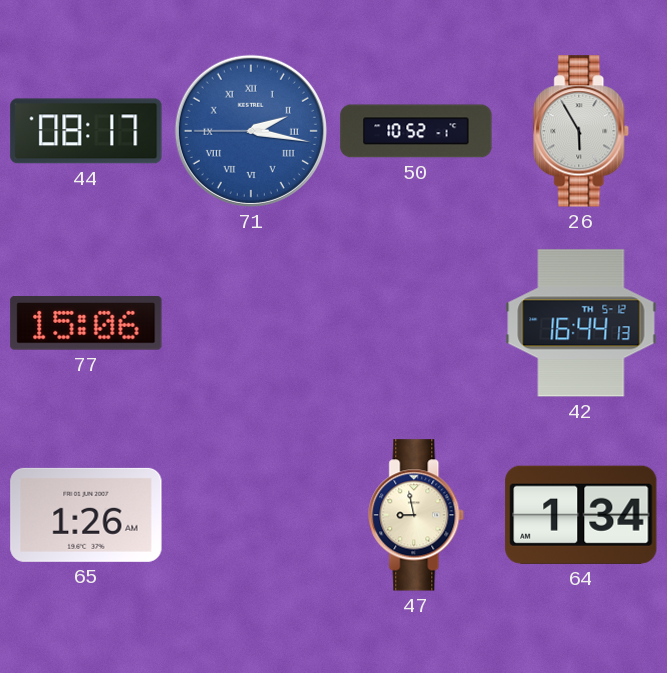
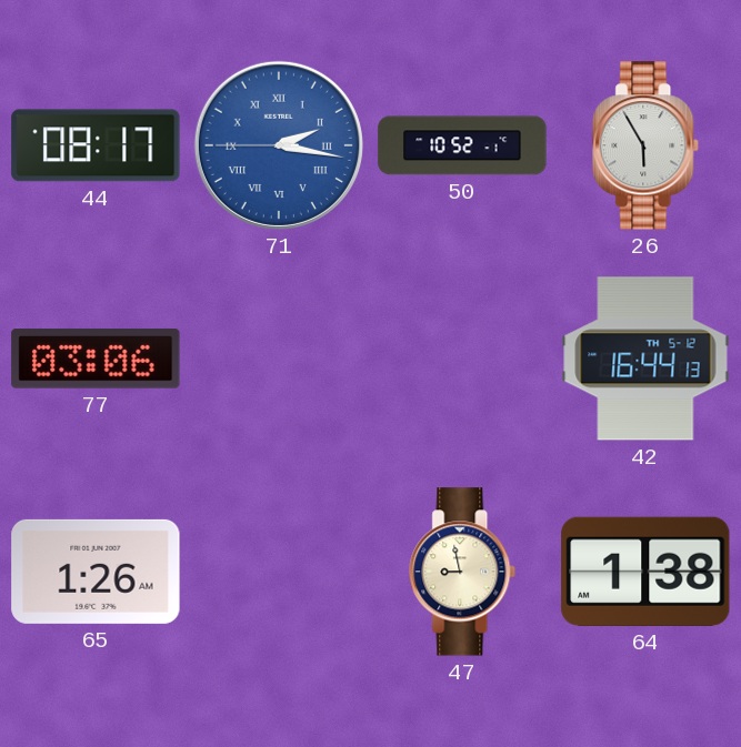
77: 15:06 -> 03:06
64: 1:34 -> 1:38
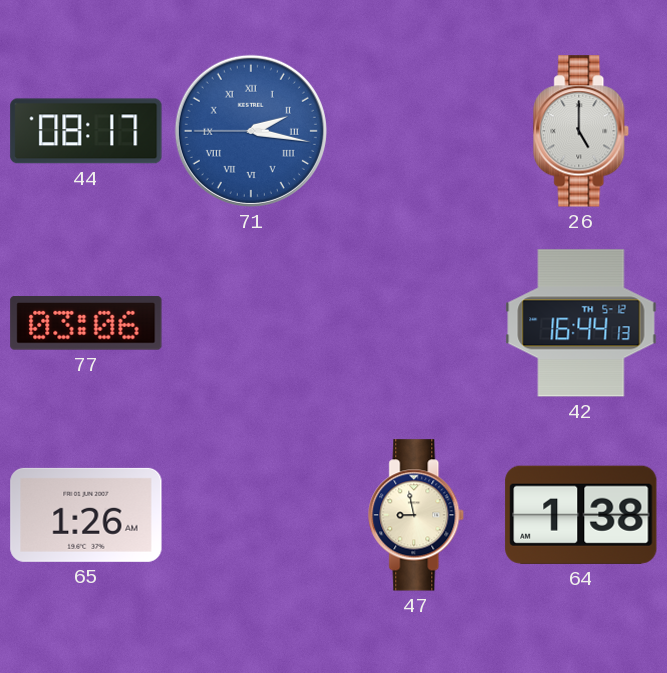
50: 10:52 -> none
26: 5:55 -> 5:00
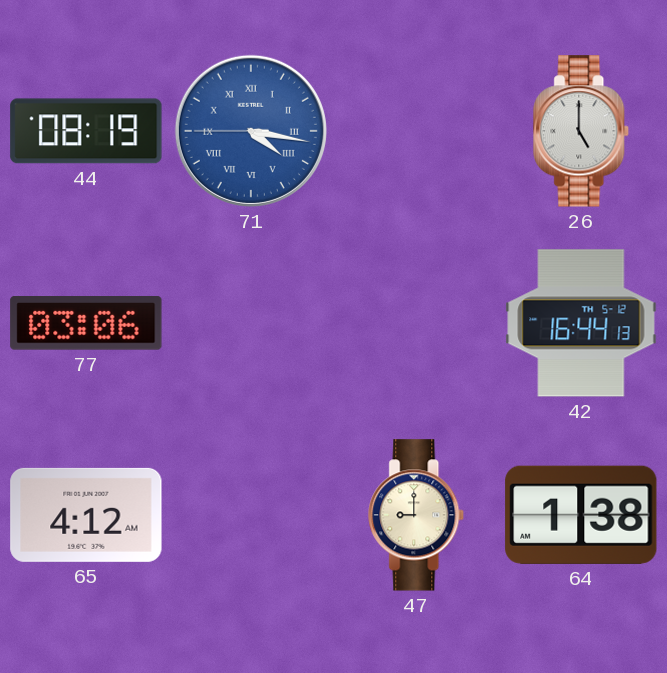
44: 08:17 -> 08:19
71: 2:16 -> 4:16
65: 1:26 -> 4:12
47: 8:58 -> 9:00
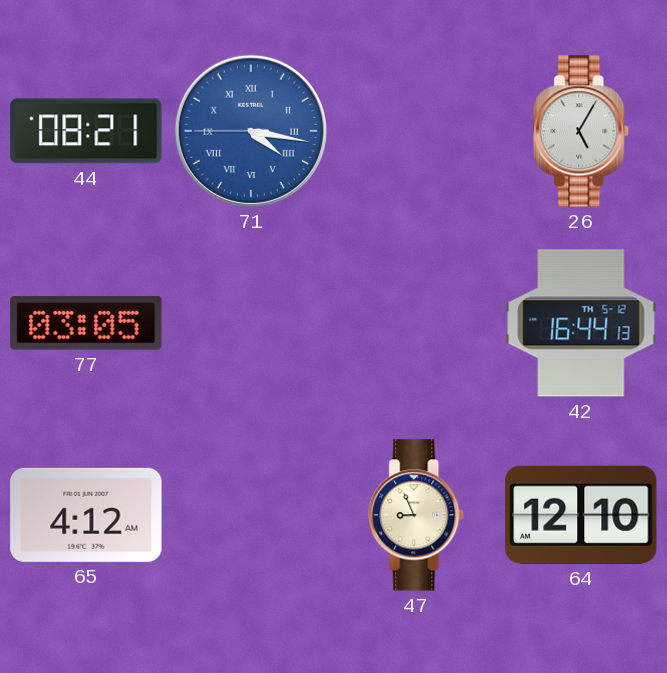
44: 08:19 -> 08:21
26: 5:00 -> 5:05
77: 03:06 -> 03:05
47: 9:00 -> 8:56
64: 1:38 -> 12:10
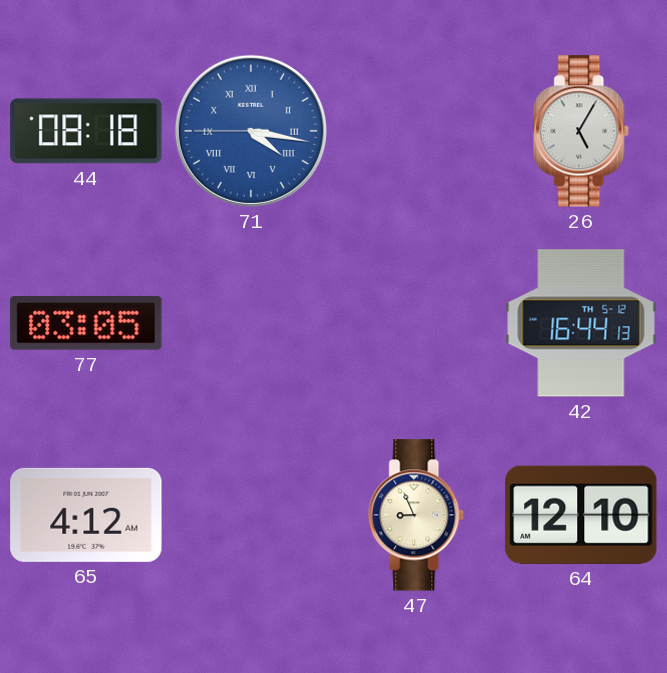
44: 08:21 -> 08:18
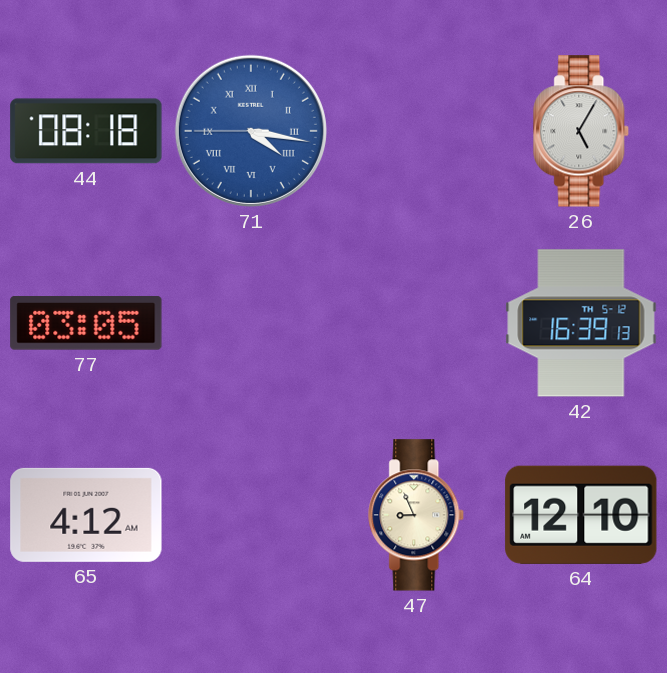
42: 16:44 -> 16:39
